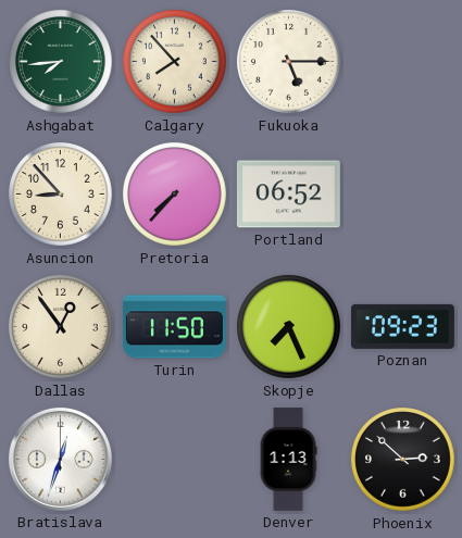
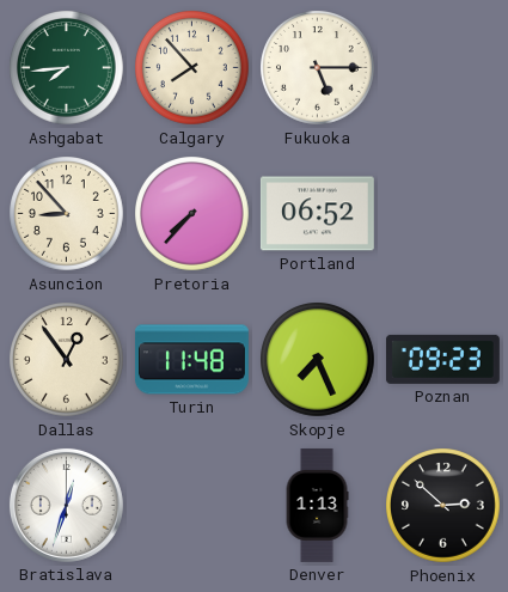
Turin: 11:50 -> 11:48
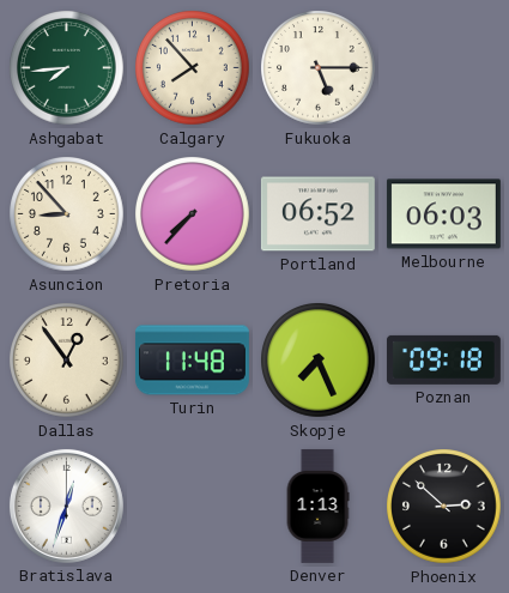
Melbourne: none -> 06:03
Poznan: 09:23 -> 09:18
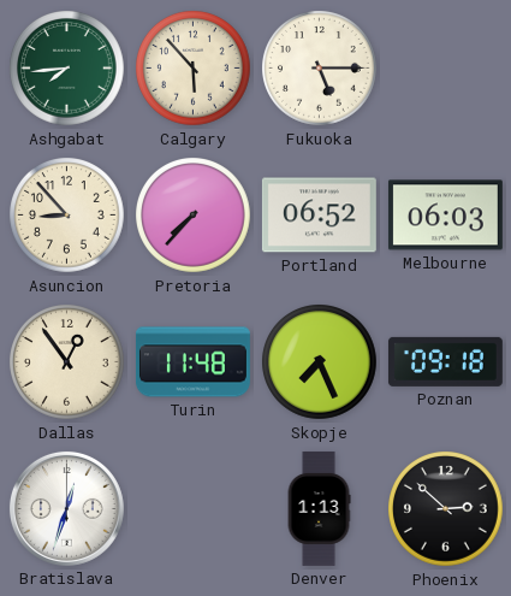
Calgary: 7:53 -> 5:53
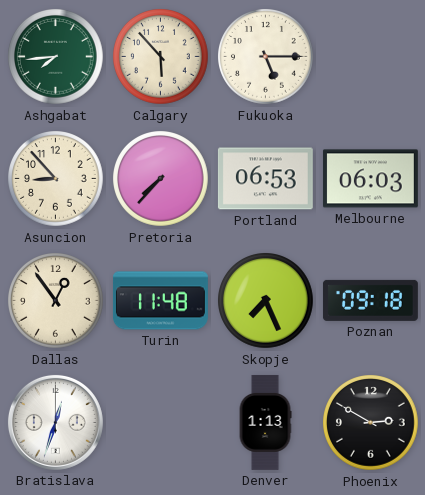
Portland: 06:52 -> 06:53
Phoenix: 2:52 -> 2:50
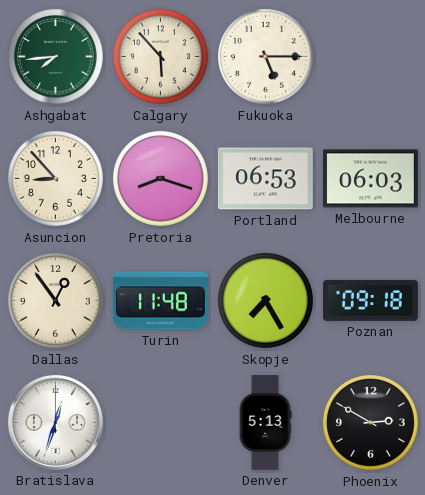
Pretoria: 7:37 -> 8:18
Skopje: 7:26 -> 7:25
Denver: 1:13 -> 5:13
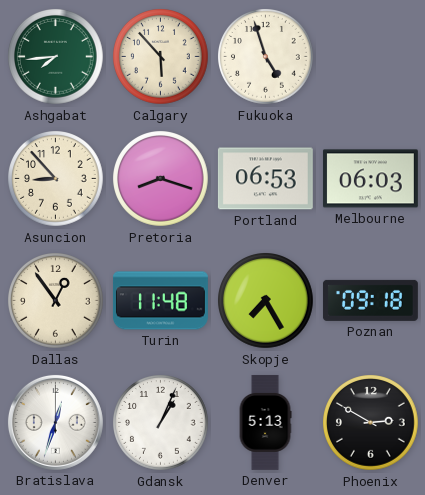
Fukuoka: 5:15 -> 4:57
Gdansk: none -> 1:04
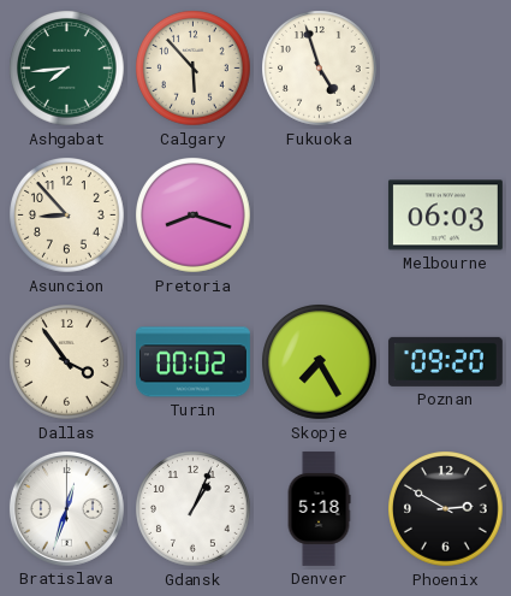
Portland: 06:53 -> none
Dallas: 12:54 -> 3:54
Turin: 11:48 -> 00:02
Poznan: 09:18 -> 09:20
Denver: 5:13 -> 5:18
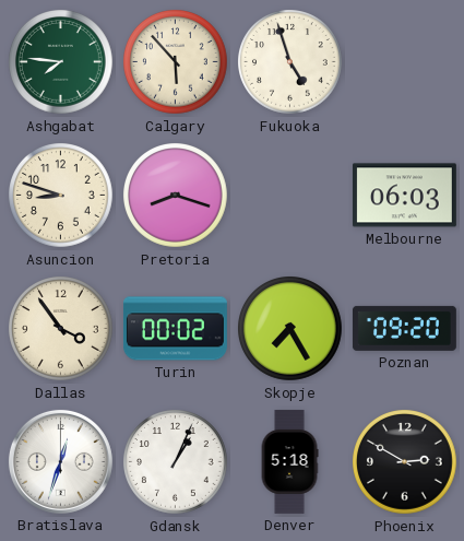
Ashgabat: 7:44 -> 7:46
Asuncion: 8:53 -> 8:48
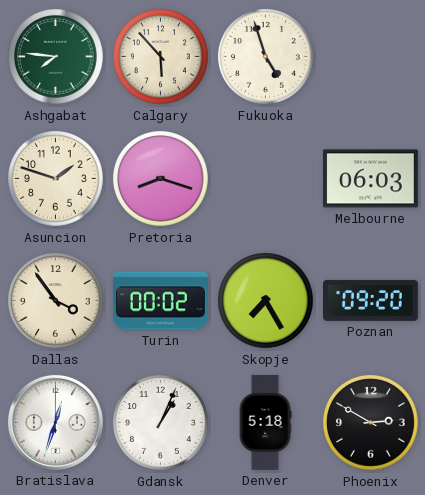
Asuncion: 8:48 -> 1:48
